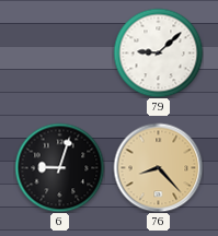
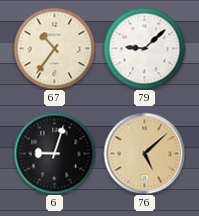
67: none -> 10:36
76: 8:23 -> 5:08
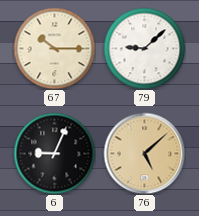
67: 10:36 -> 10:15
6: 9:03 -> 9:04
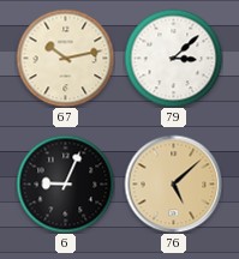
67: 10:15 -> 10:13
79: 9:08 -> 3:08
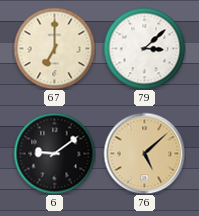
67: 10:13 -> 7:00
6: 9:04 -> 9:09
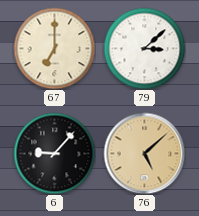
6: 9:09 -> 9:07
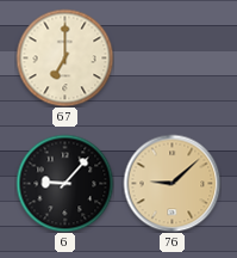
79: 3:08 -> none
76: 5:08 -> 9:08
